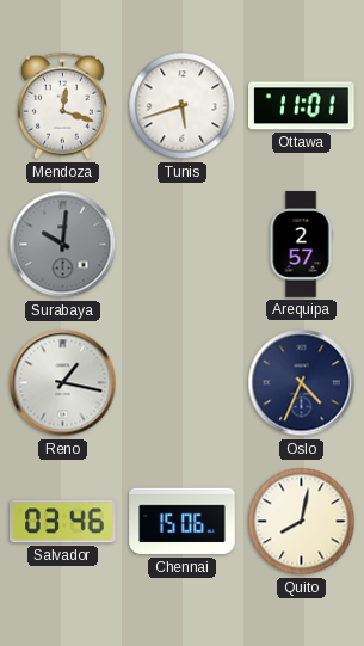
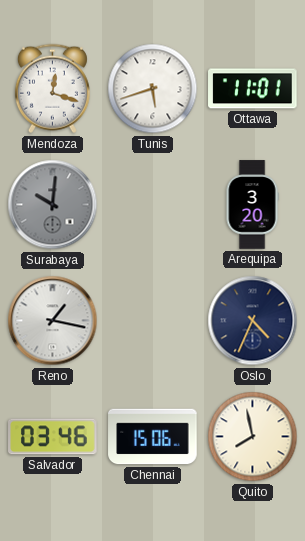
Arequipa: 2:57 -> 3:20
Quito: 8:02 -> 7:58
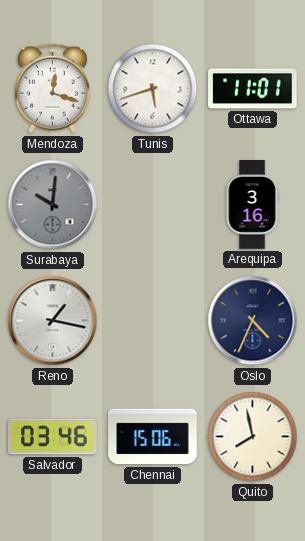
Arequipa: 3:20 -> 3:16
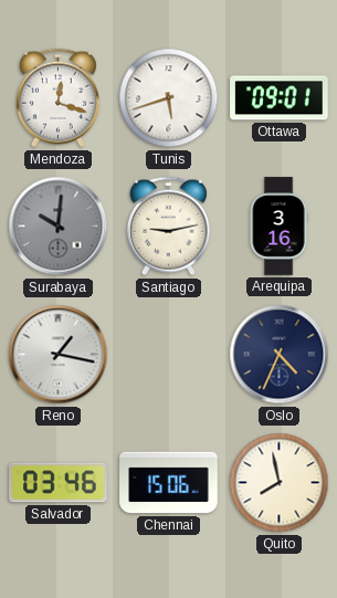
Ottawa: 11:01 -> 09:01
Santiago: none -> 9:13
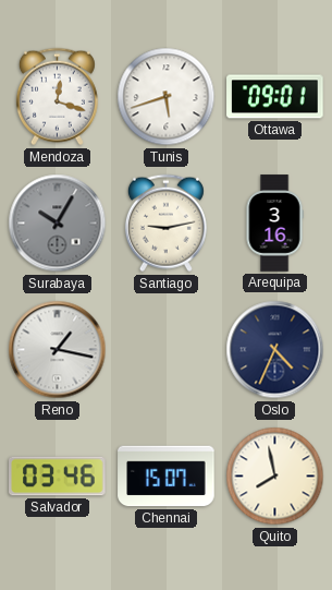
Surabaya: 10:01 -> 10:05
Chennai: 15:06 -> 15:07
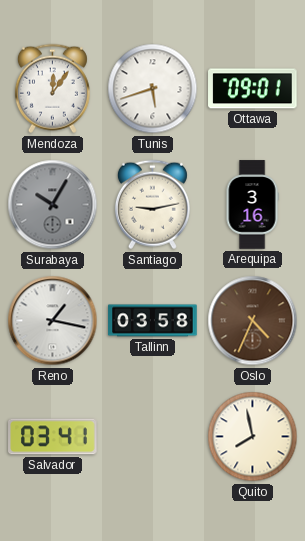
Mendoza: 12:18 -> 12:06
Tallinn: none -> 03:58
Oslo dial: navy -> brown
Salvador: 03:46 -> 03:41
Chennai: 15:07 -> none
